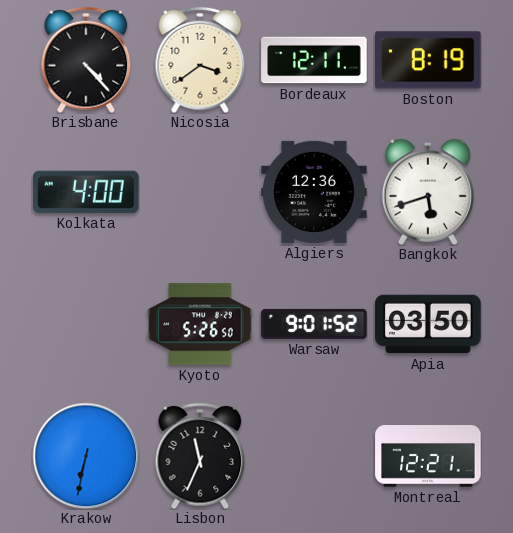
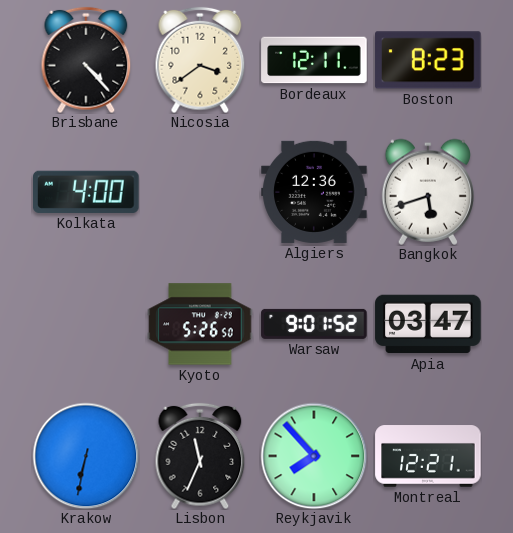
Boston: 8:19 -> 8:23
Apia: 03:50 -> 03:47
Reykjavik: none -> 7:53
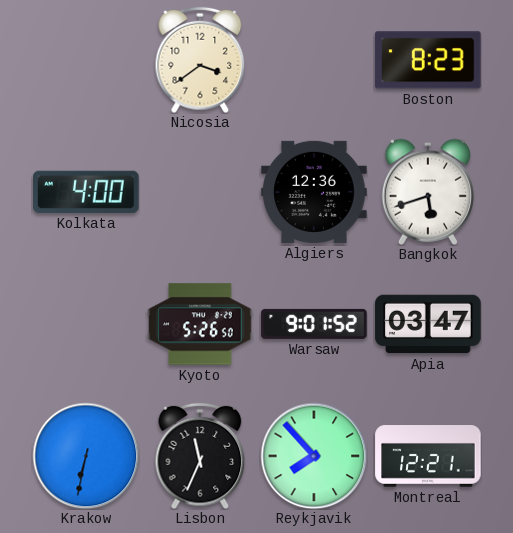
Brisbane: 4:23 -> none
Bordeaux: 12:11 -> none
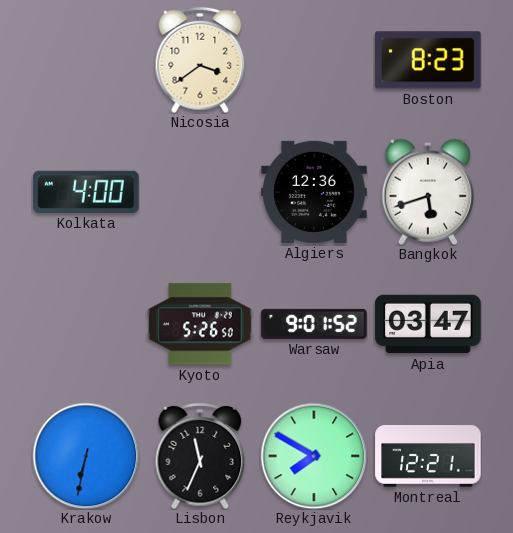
Reykjavik: 7:53 -> 7:50
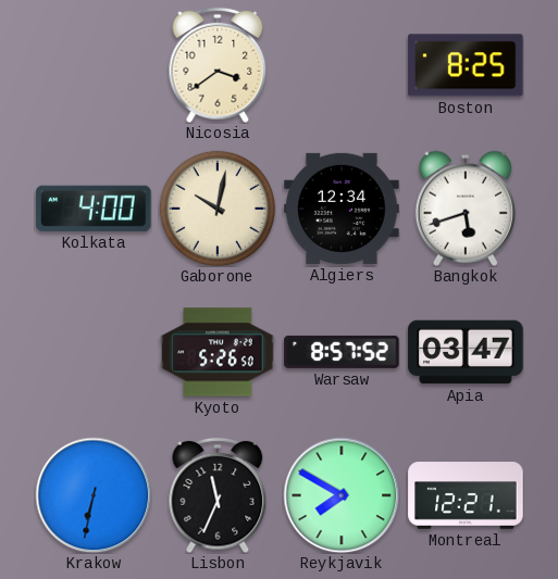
Boston: 8:23 -> 8:25
Gaborone: none -> 10:02
Algiers: 12:36 -> 12:34
Warsaw: 9:01 -> 8:57
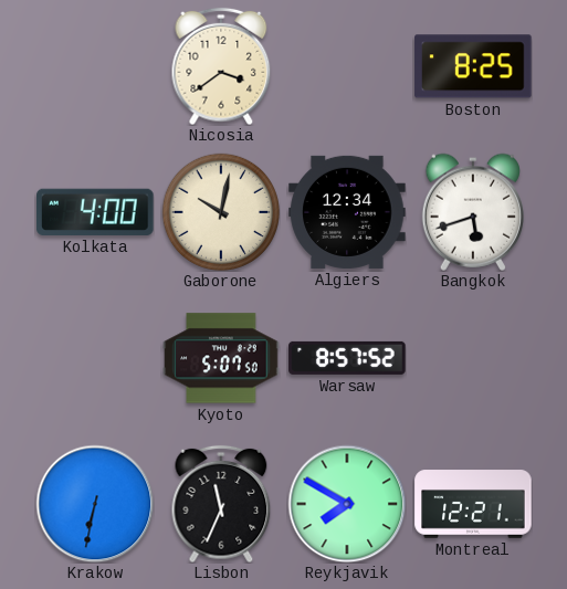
Kyoto: 5:26 -> 5:07
Apia: 03:47 -> none
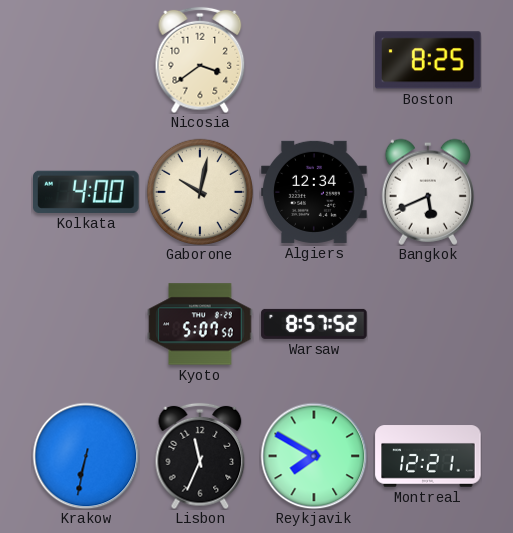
Bangkok: 5:42 -> 5:41
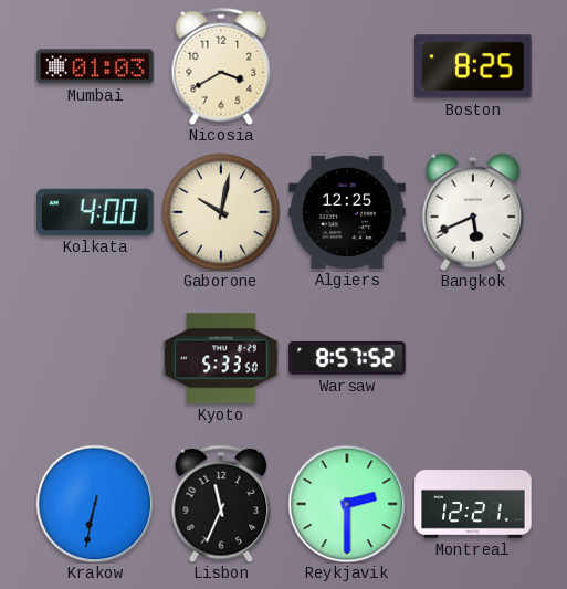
Mumbai: none -> 01:03
Nicosia: 3:39 -> 3:40
Algiers: 12:34 -> 12:25
Kyoto: 5:07 -> 5:33
Reykjavik: 7:50 -> 2:30
